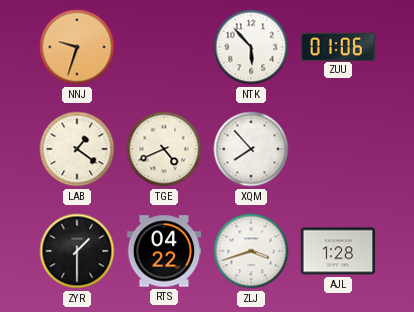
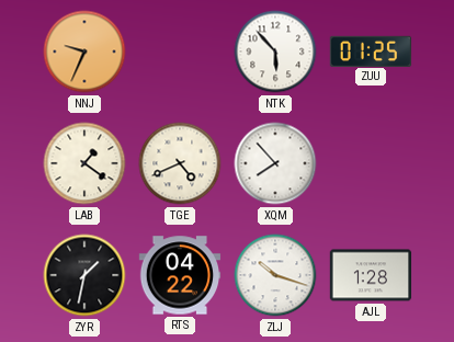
NNJ: 9:33 -> 9:34
ZUU: 01:06 -> 01:25
ZYR: 1:30 -> 1:32
ZLJ: 3:42 -> 10:18
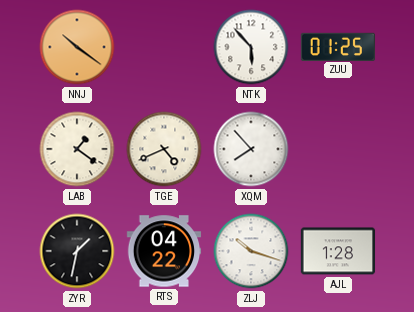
NNJ: 9:34 -> 10:21
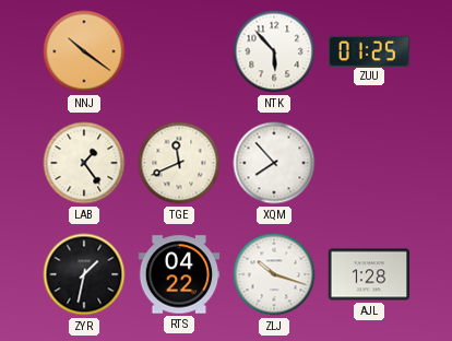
LAB: 1:21 -> 1:24
TGE: 4:41 -> 11:41
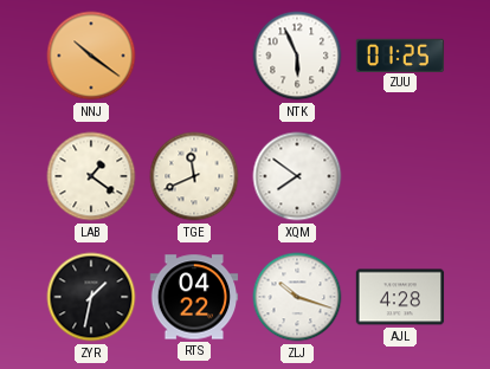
NTK: 5:53 -> 5:56
LAB: 1:24 -> 1:21
XQM: 7:53 -> 7:51
AJL: 1:28 -> 4:28
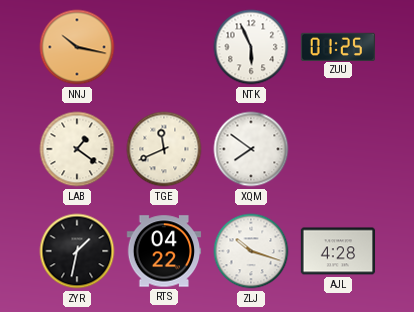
NNJ: 10:21 -> 10:17
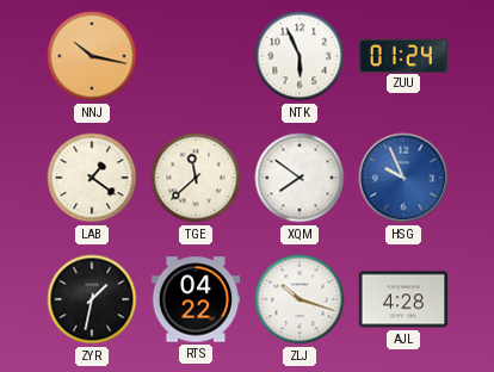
ZUU: 01:25 -> 01:24
TGE: 11:41 -> 11:38
HSG: none -> 9:56
